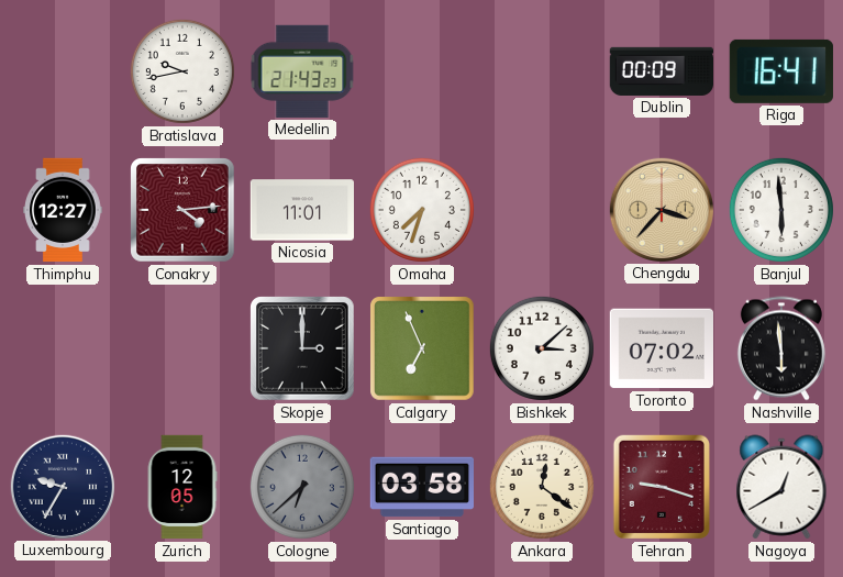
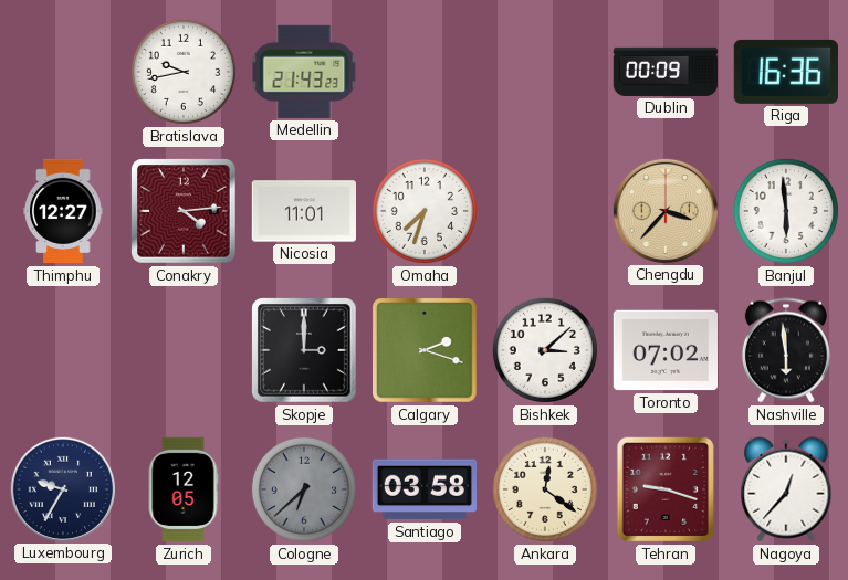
Riga: 16:41 -> 16:36
Calgary: 6:56 -> 2:18
Nagoya: 12:40 -> 12:37
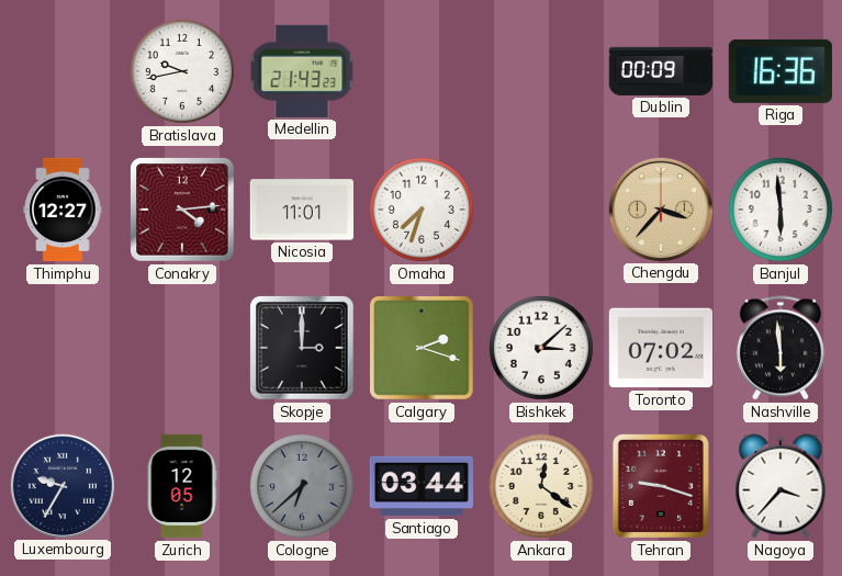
Santiago: 03:58 -> 03:44
Nagoya: 12:37 -> 3:37
